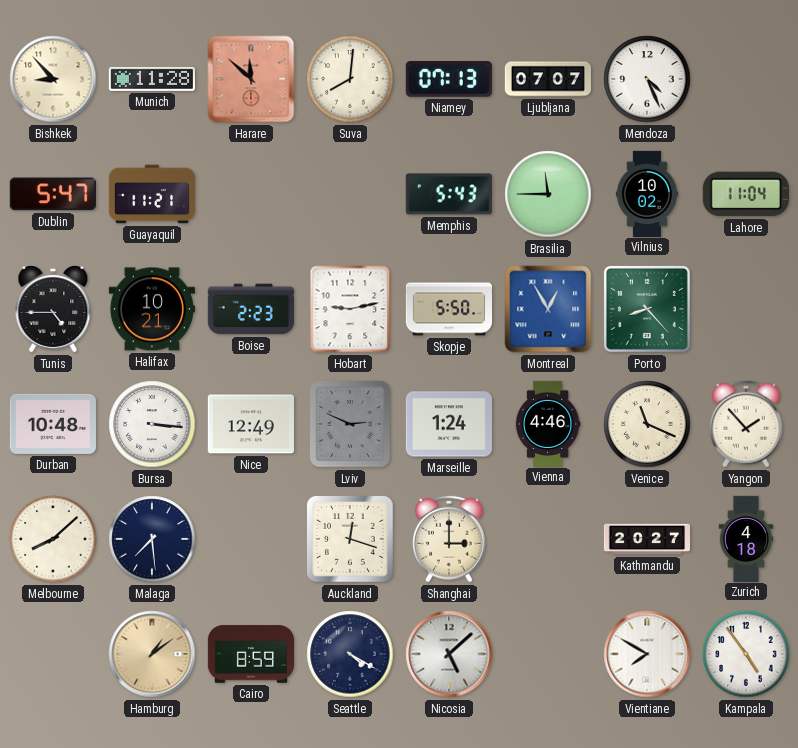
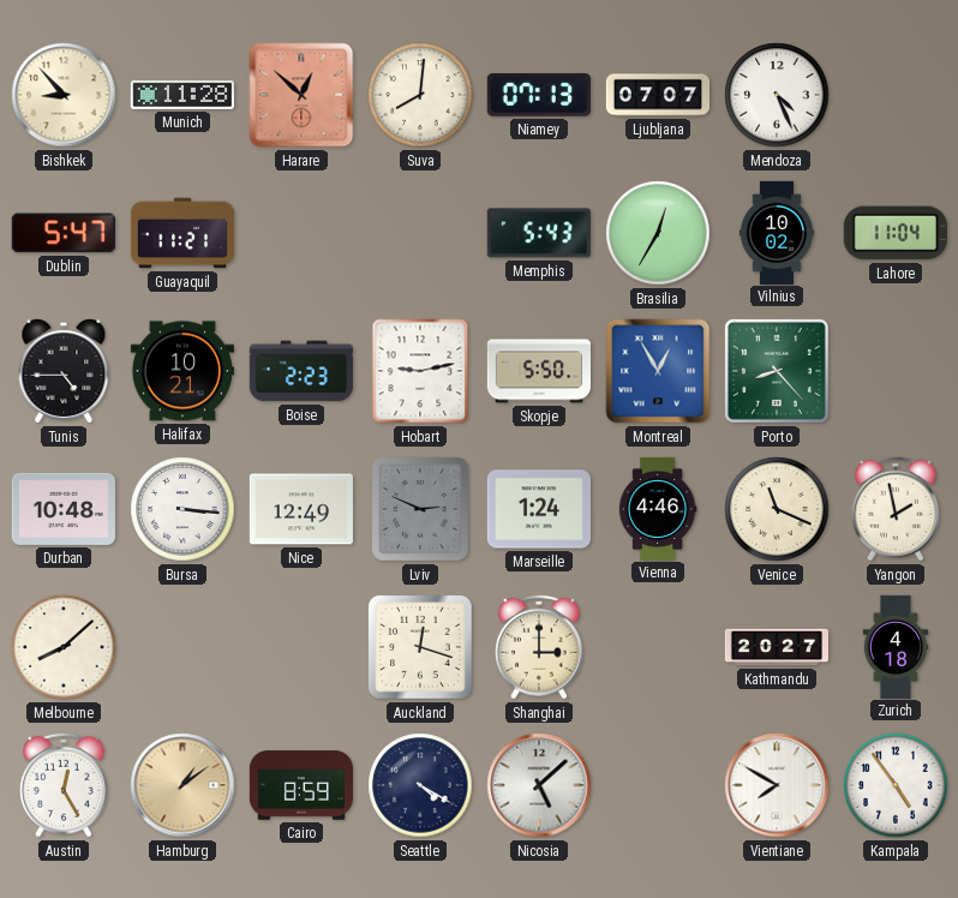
Harare: 11:52 -> 12:52
Brasilia: 11:45 -> 12:35
Yangon: 1:53 -> 1:58
Malaga: 7:29 -> none
Austin: none -> 12:25
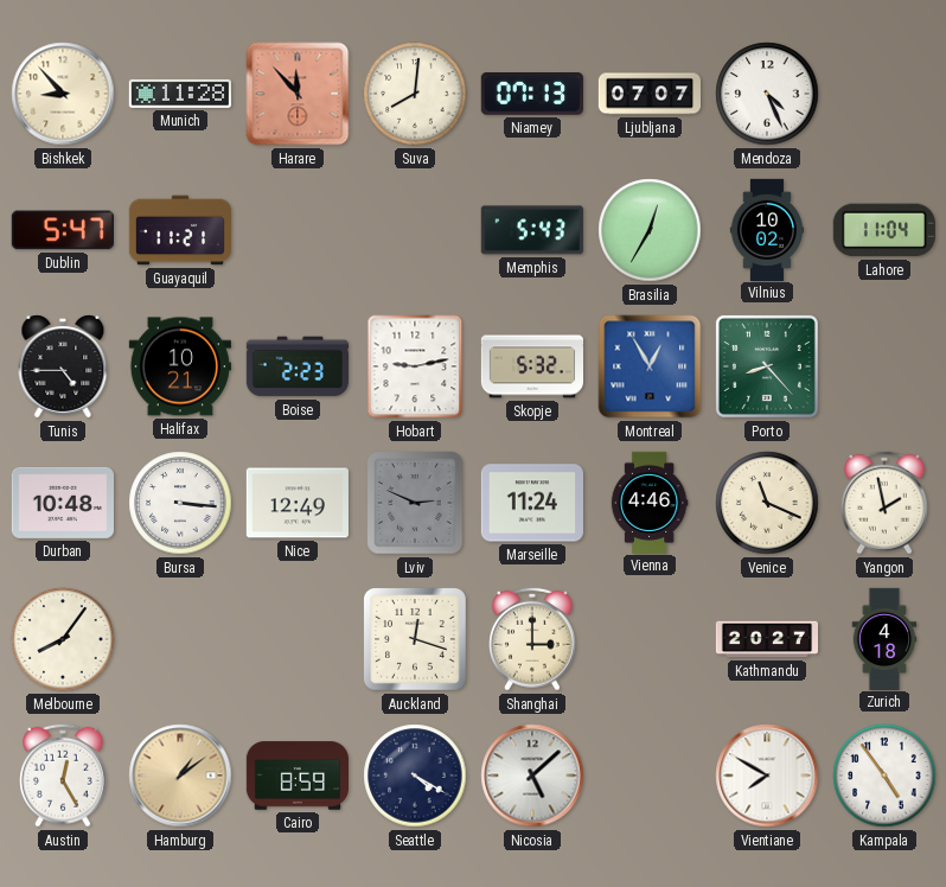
Harare: 12:52 -> 11:53
Skopje: 5:50 -> 5:32
Marseille: 1:24 -> 11:24
Melbourne: 8:08 -> 8:06
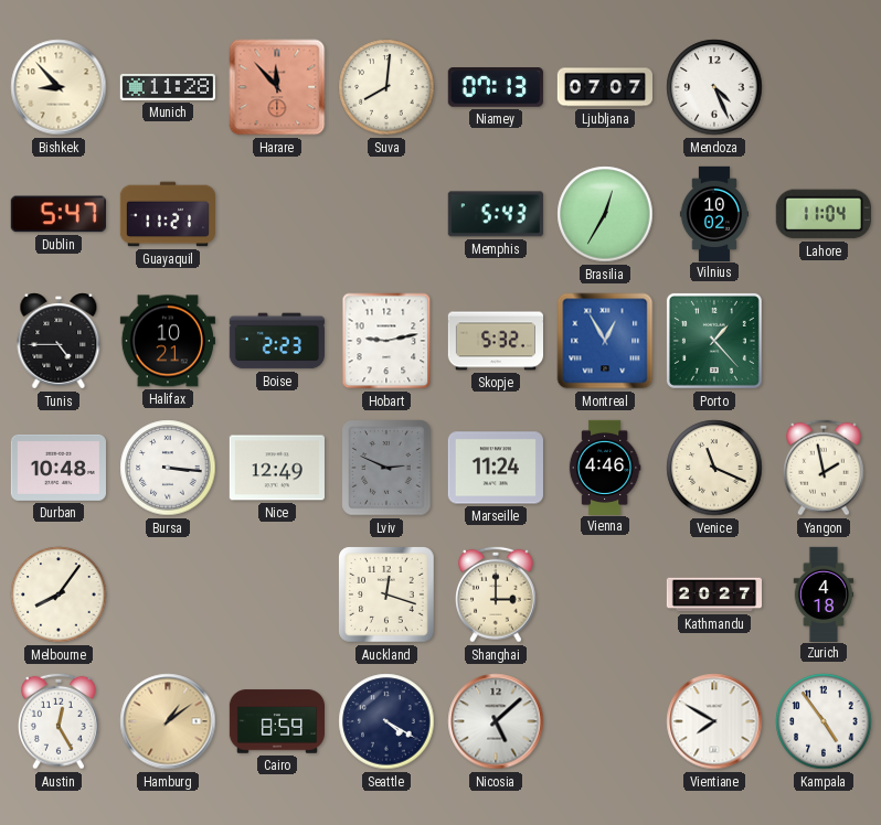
Porto: 8:23 -> 1:23
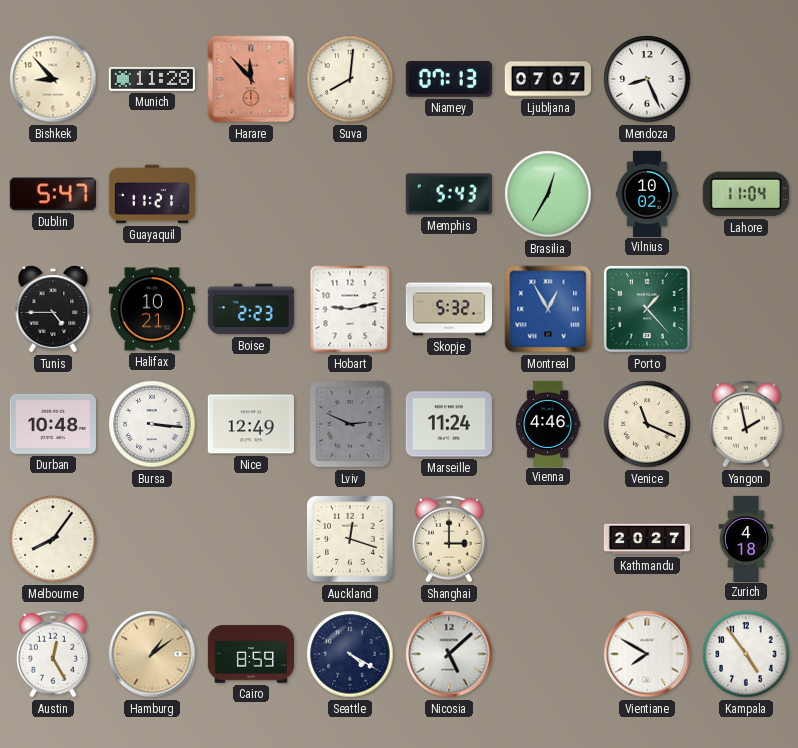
Mendoza: 4:26 -> 8:26
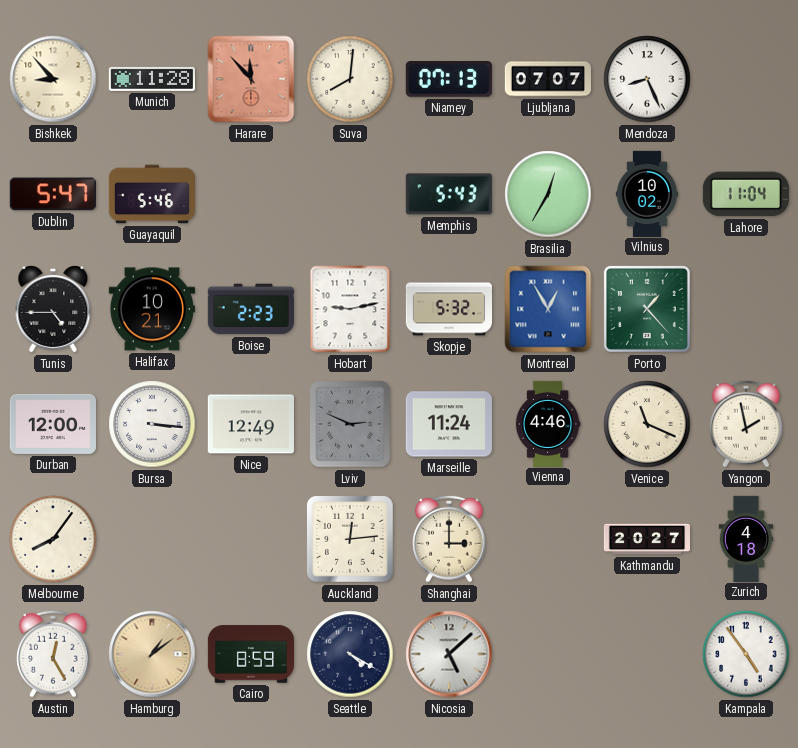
Guayaquil: 11:21 -> 5:46
Durban: 10:48 -> 12:00
Auckland: 12:18 -> 12:14
Vientiane: 7:50 -> none
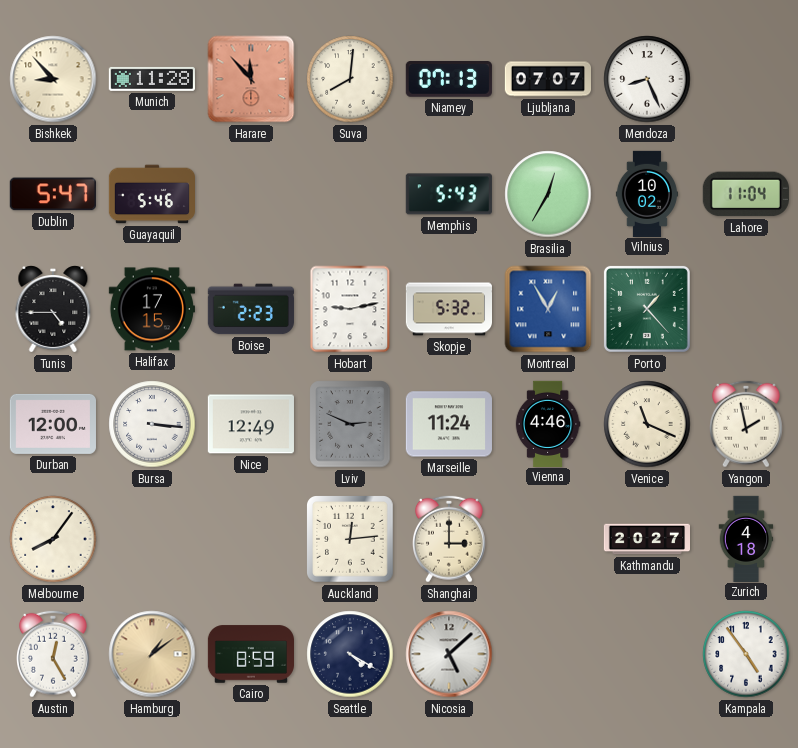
Halifax: 10:21 -> 17:15
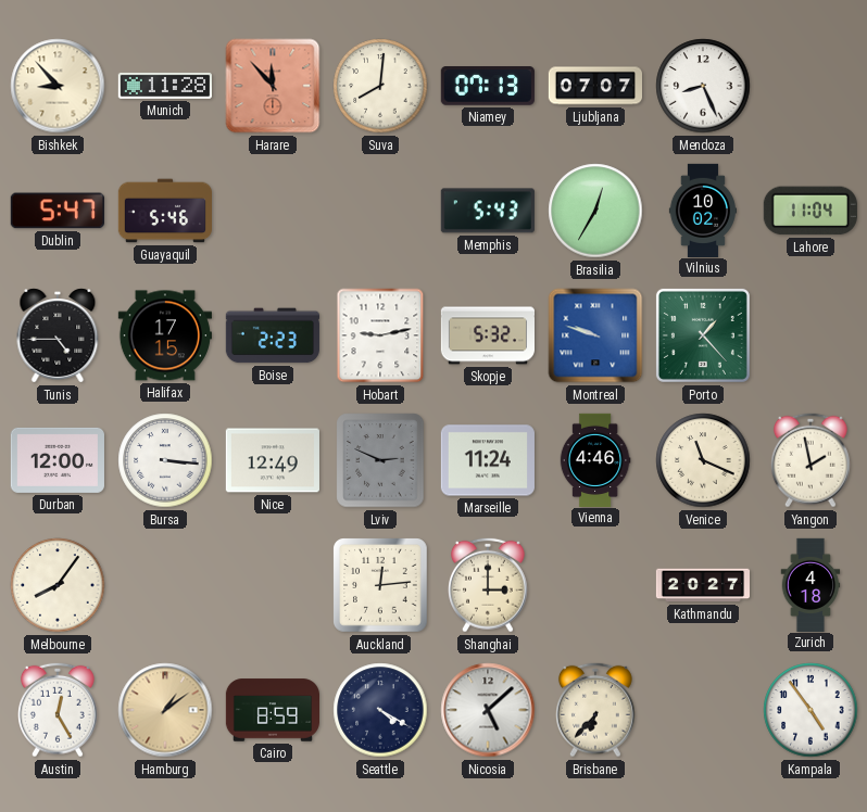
Montreal: 12:55 -> 9:48
Brisbane: none -> 6:37
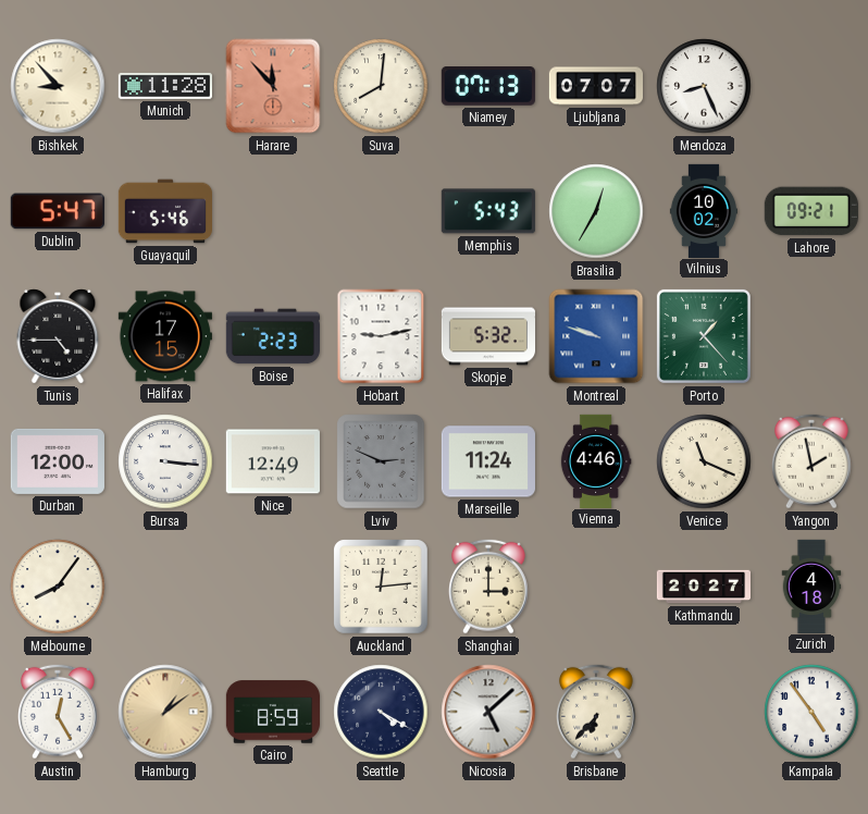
Lahore: 11:04 -> 09:21
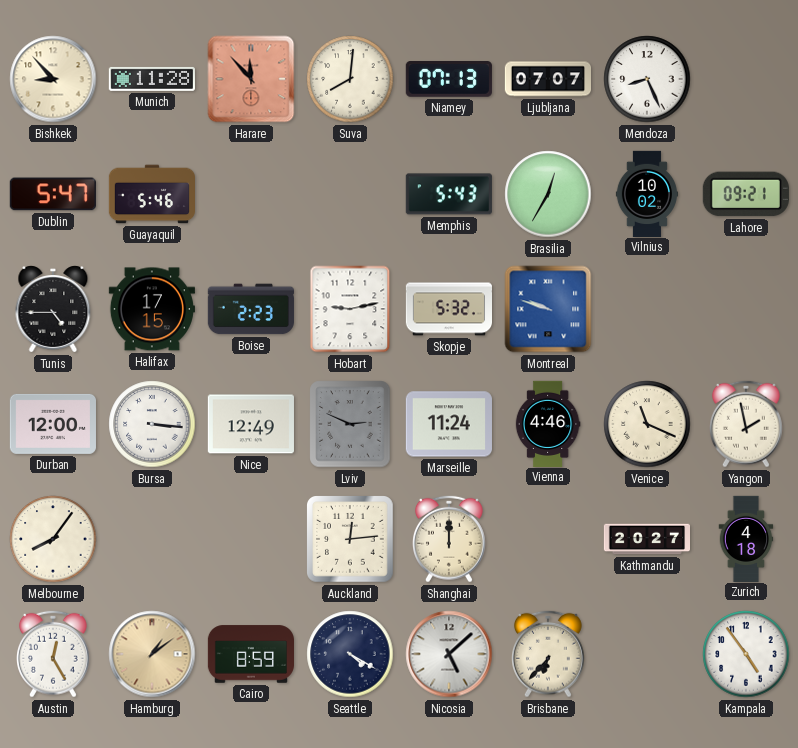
Porto: 1:23 -> none
Shanghai: 3:00 -> 12:00
